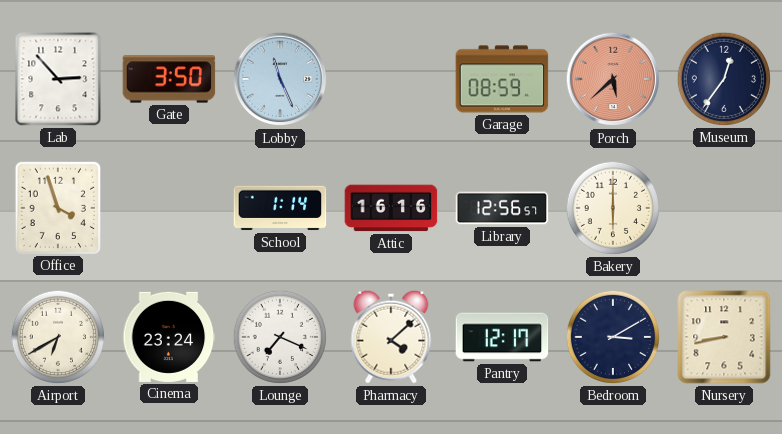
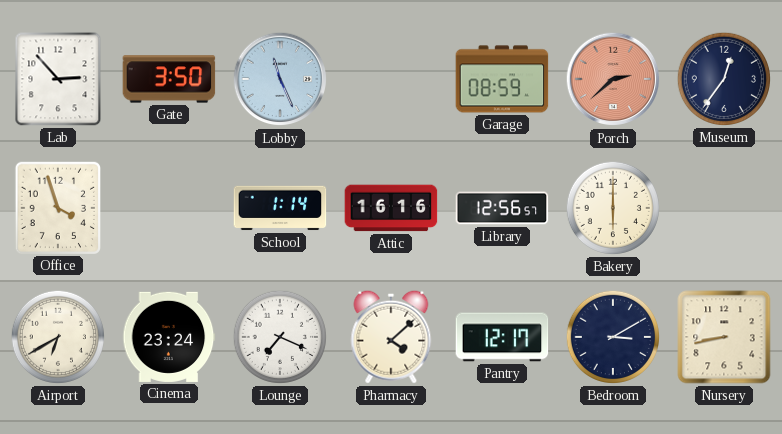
Porch: 5:38 -> 2:38
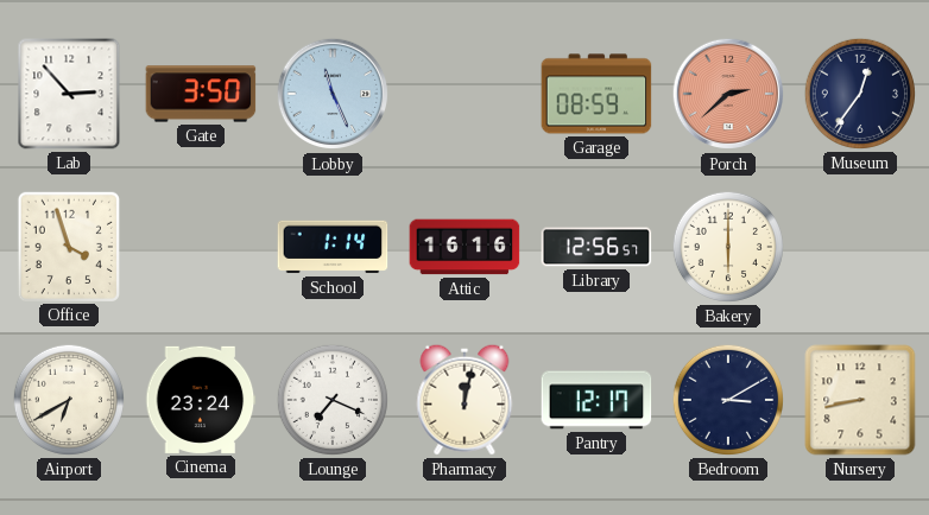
Pharmacy: 4:08 -> 12:02
